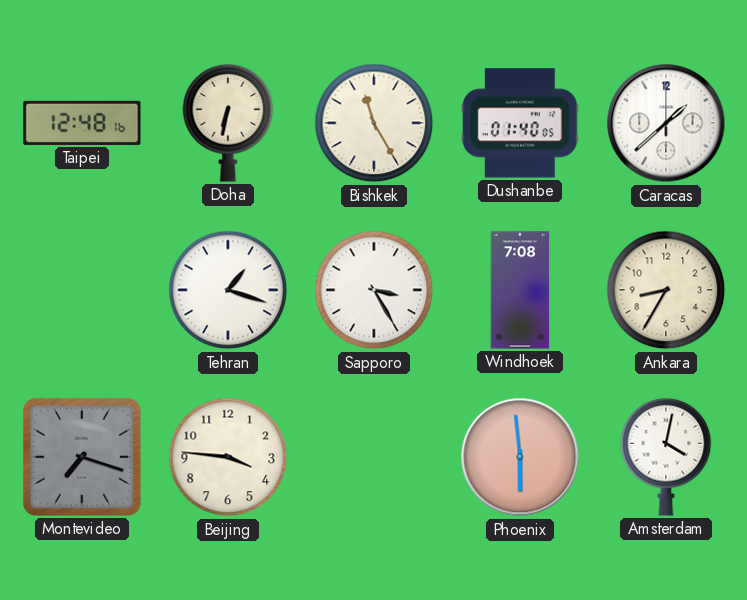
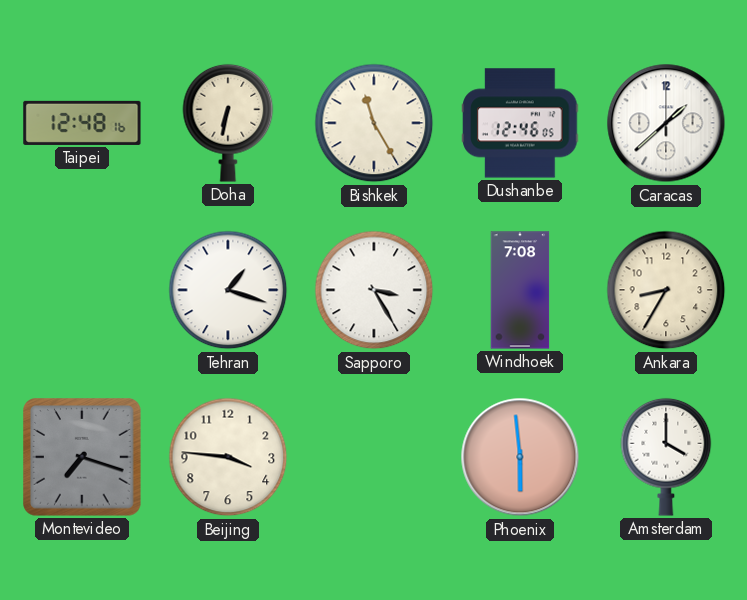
Dushanbe: 01:40 -> 12:46
Amsterdam: 4:02 -> 4:00
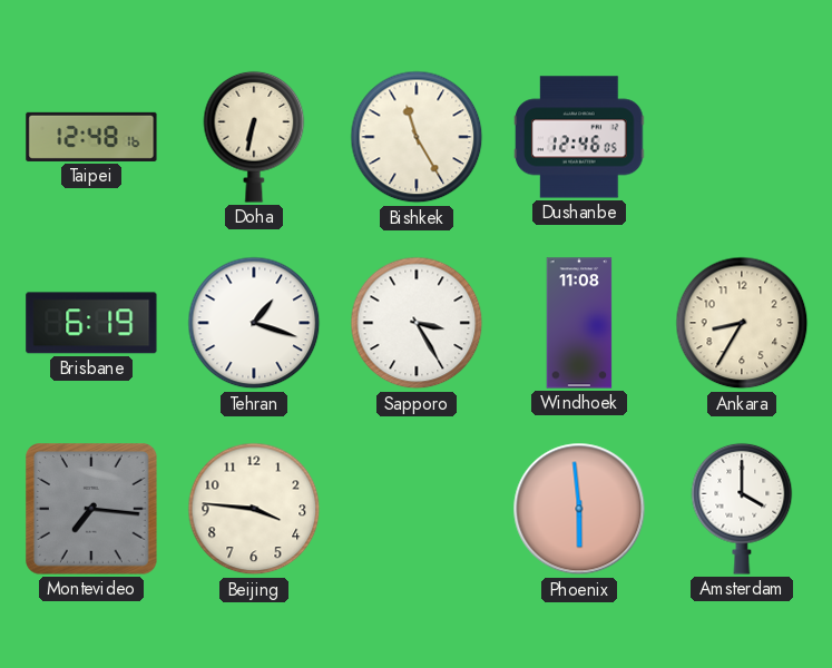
Caracas: 1:38 -> none
Brisbane: none -> 6:19
Windhoek: 7:08 -> 11:08
Montevideo: 7:18 -> 7:16
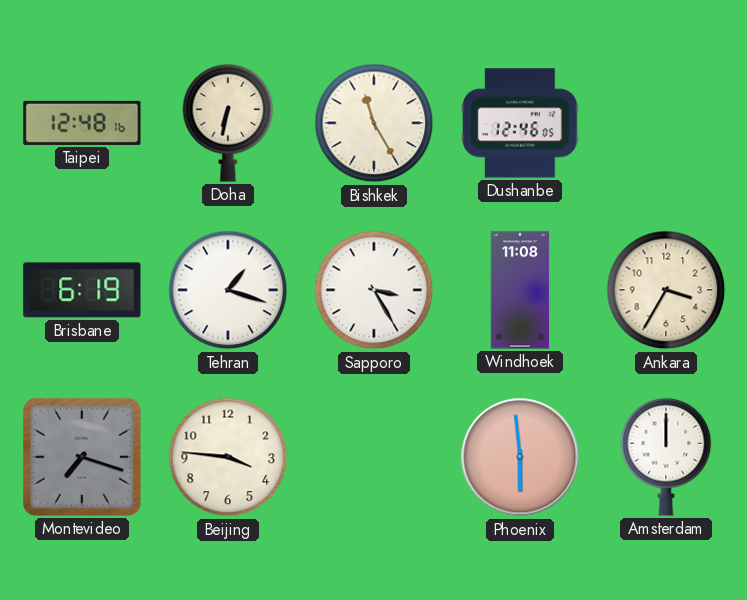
Ankara: 8:35 -> 3:35
Montevideo: 7:16 -> 7:18
Amsterdam: 4:00 -> 12:00
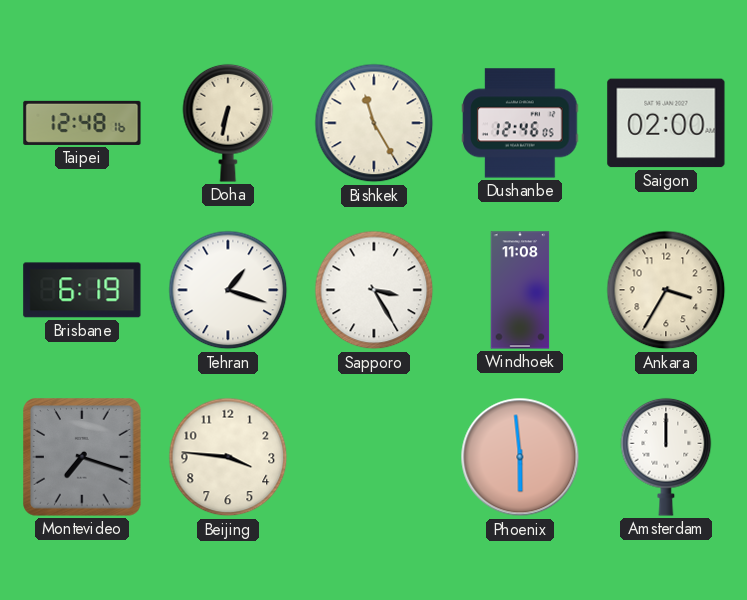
Saigon: none -> 02:00
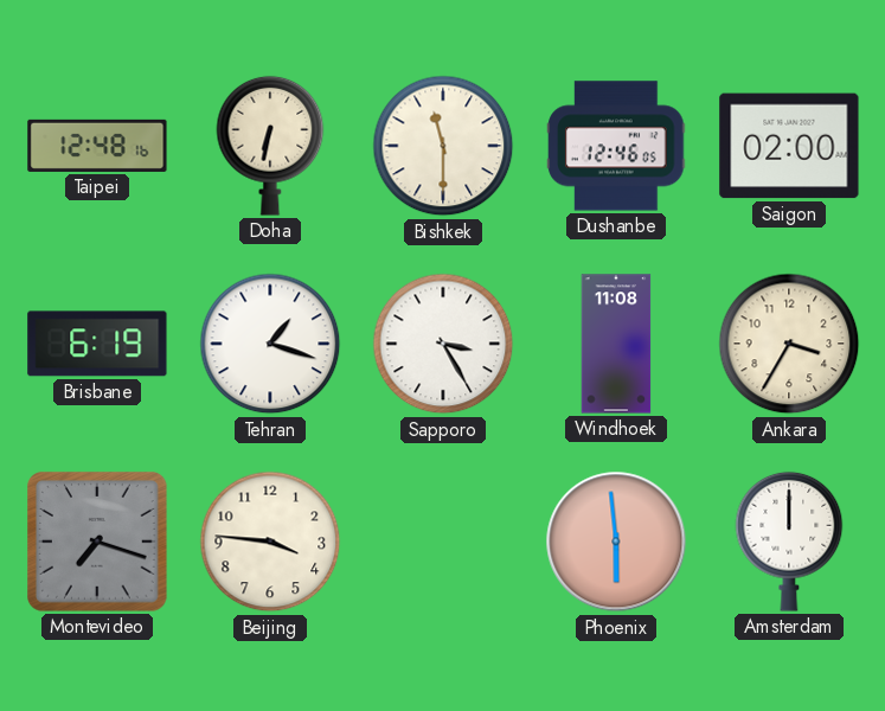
Bishkek: 11:25 -> 11:30
